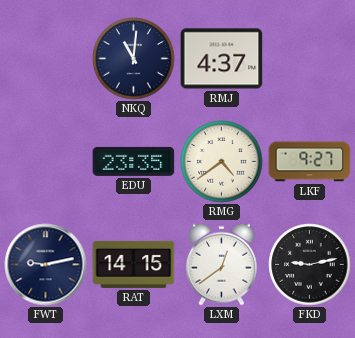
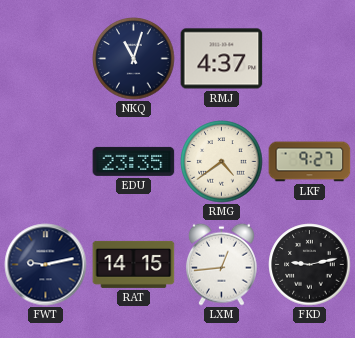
NKQ: 11:01 -> 11:03
LXM: 12:39 -> 12:44
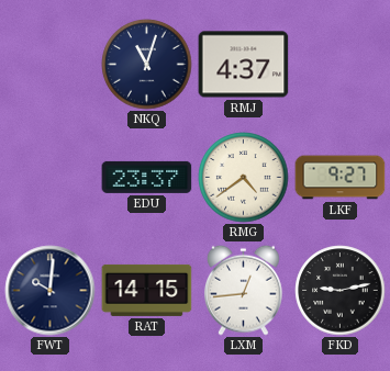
EDU: 23:35 -> 23:37
FWT: 9:13 -> 10:01
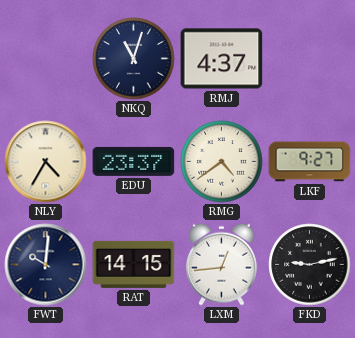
NLY: none -> 4:35
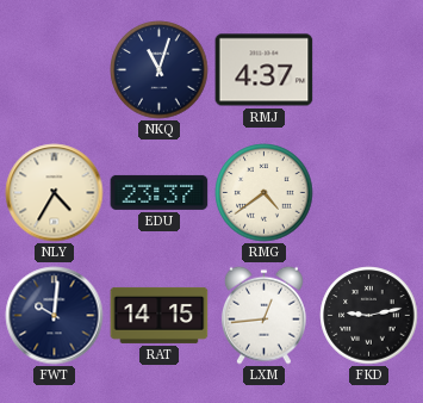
LKF: 9:27 -> none
